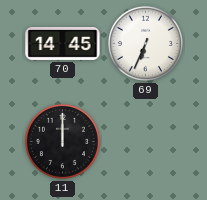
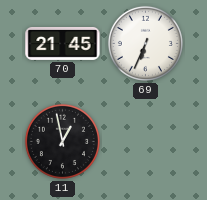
70: 14:45 -> 21:45
11: 12:00 -> 12:58
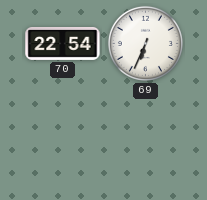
70: 21:45 -> 22:54
11: 12:58 -> none
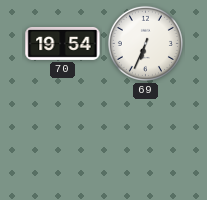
70: 22:54 -> 19:54
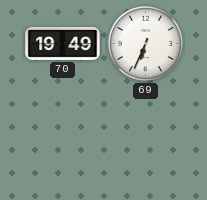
70: 19:54 -> 19:49
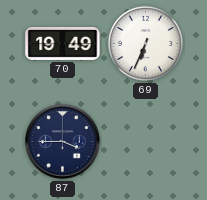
87: none -> 3:45
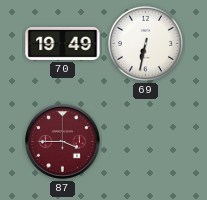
69: 6:34 -> 6:32
87 dial: navy -> burgundy
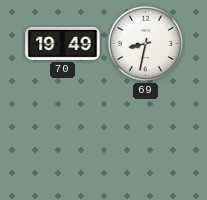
69: 6:32 -> 8:32
87: 3:45 -> none
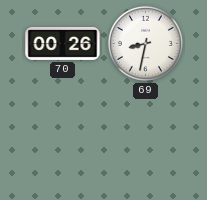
70: 19:49 -> 00:26
